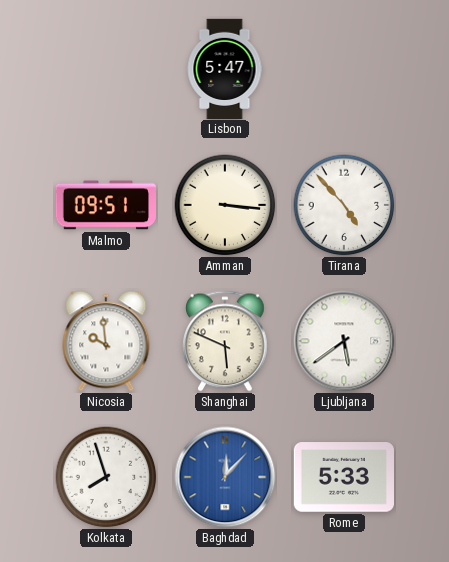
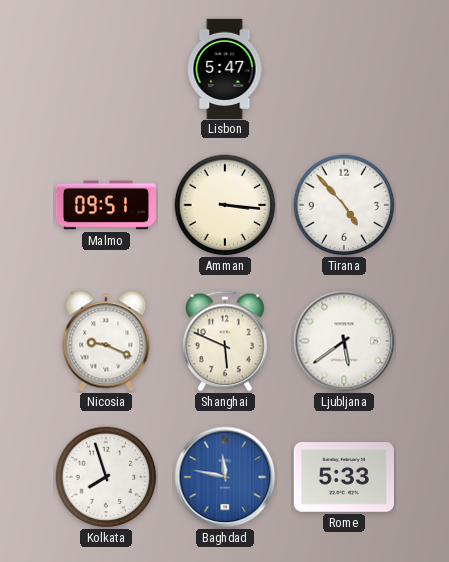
Nicosia: 9:59 -> 9:19
Baghdad: 12:07 -> 11:47
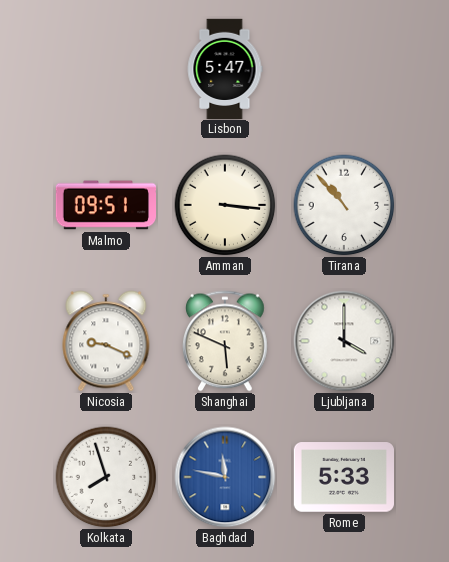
Tirana: 4:53 -> 10:53
Ljubljana: 5:39 -> 4:00
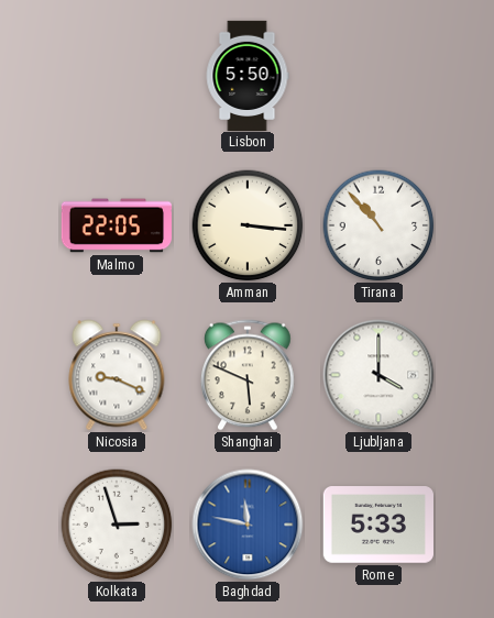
Lisbon: 5:47 -> 5:50
Malmo: 09:51 -> 22:05
Kolkata: 7:57 -> 2:57
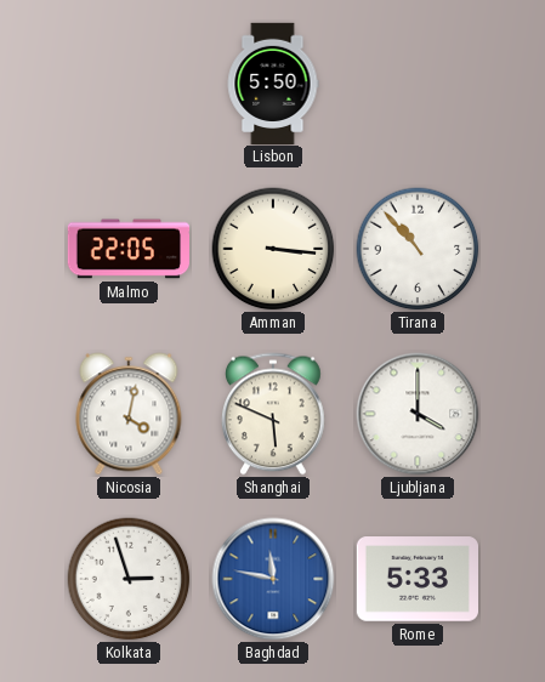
Nicosia: 9:19 -> 4:02
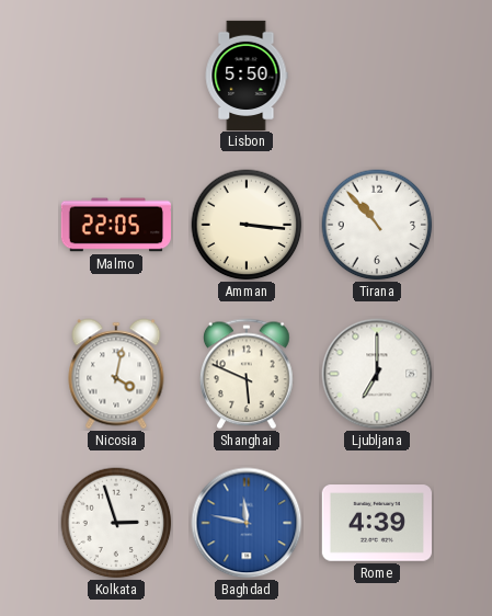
Ljubljana: 4:00 -> 7:00
Rome: 5:33 -> 4:39
